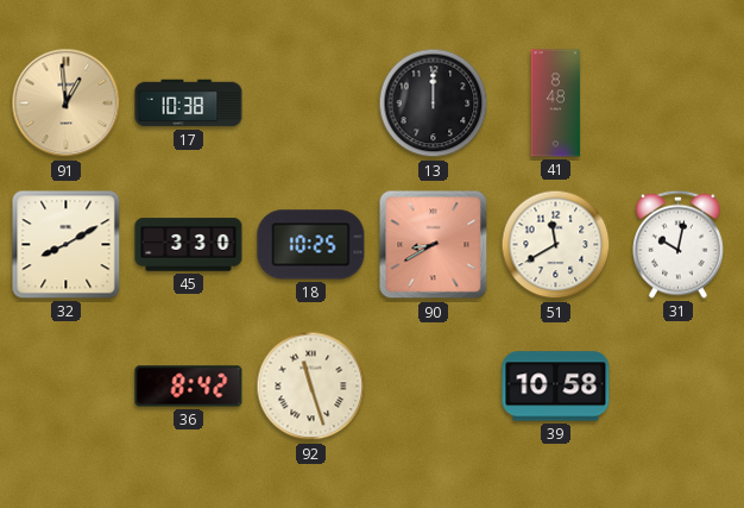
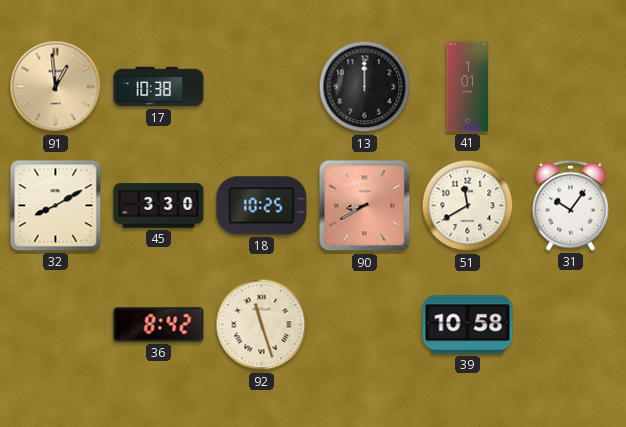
41: 8:48 -> 1:01
31: 10:02 -> 10:06
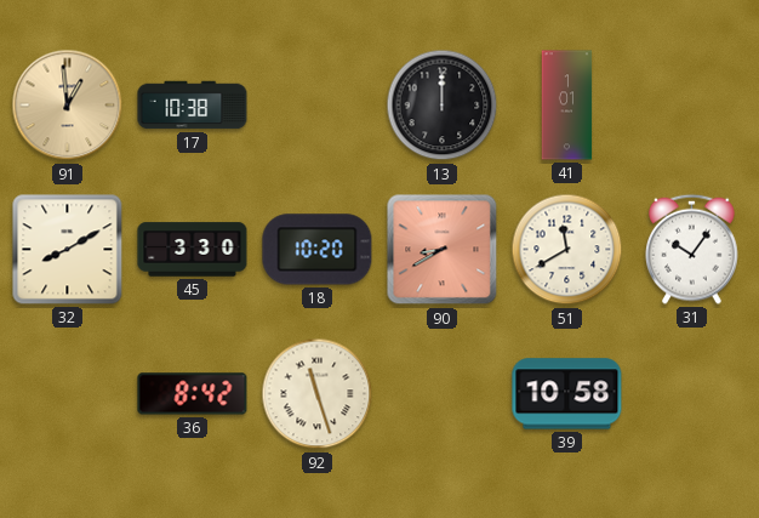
18: 10:25 -> 10:20
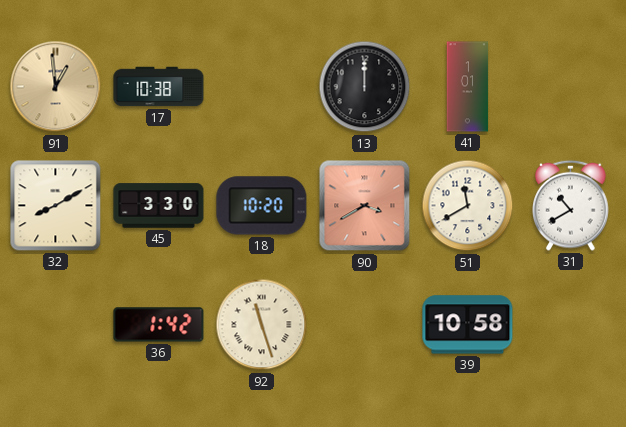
90: 8:40 -> 3:40
31: 10:06 -> 10:40
36: 8:42 -> 1:42
